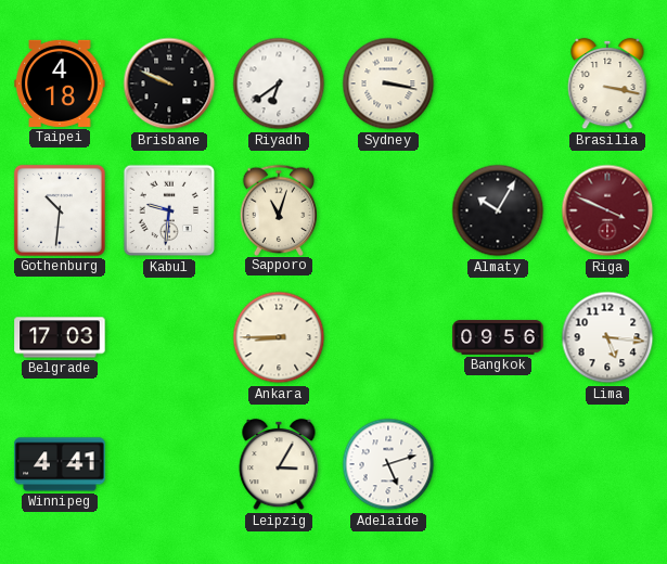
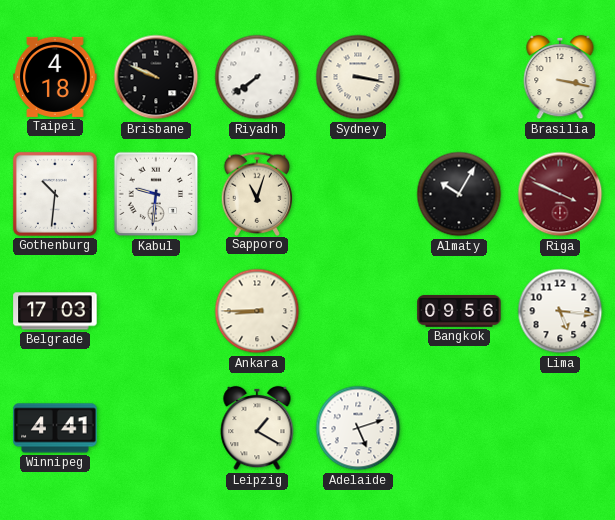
Riyadh: 6:39 -> 7:39
Leipzig: 3:05 -> 1:20
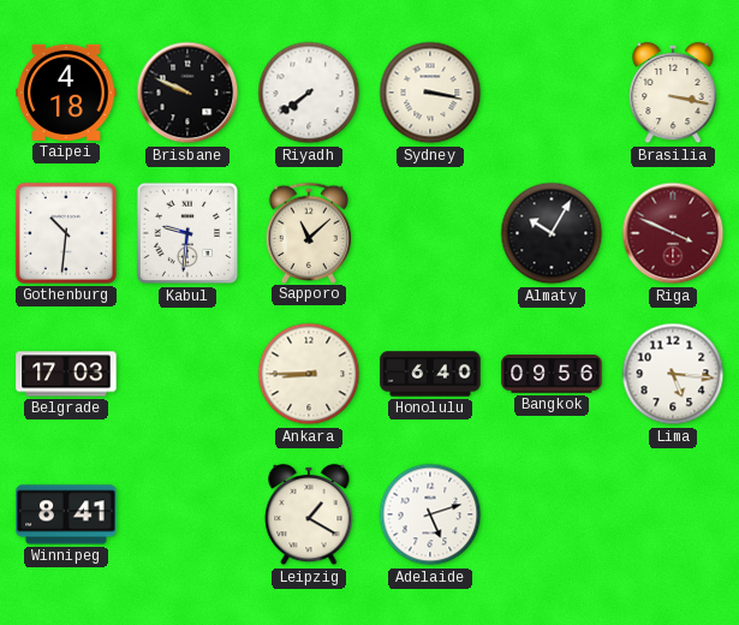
Sapporo: 11:03 -> 11:08
Honolulu: none -> 6:40
Winnipeg: 4:41 -> 8:41
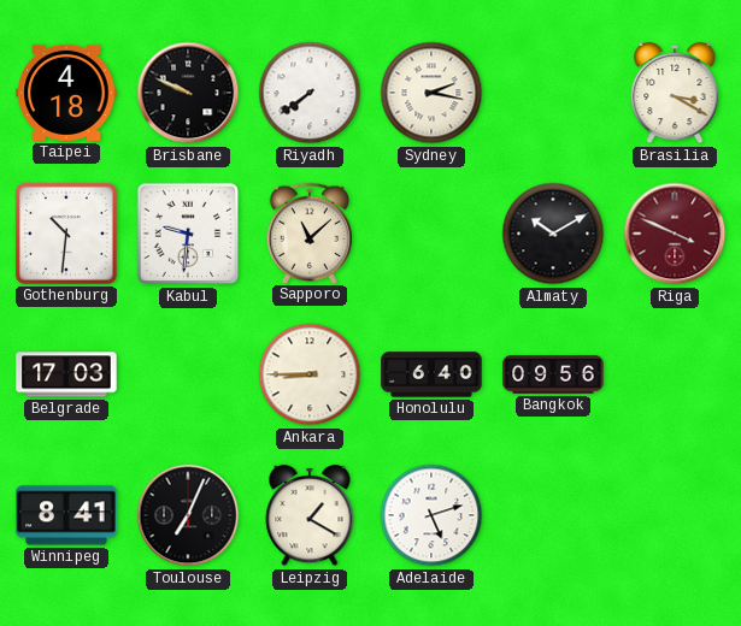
Sydney: 3:17 -> 2:17
Brasilia: 3:17 -> 3:20
Almaty: 10:05 -> 10:10
Lima: 5:16 -> none
Toulouse: none -> 7:04
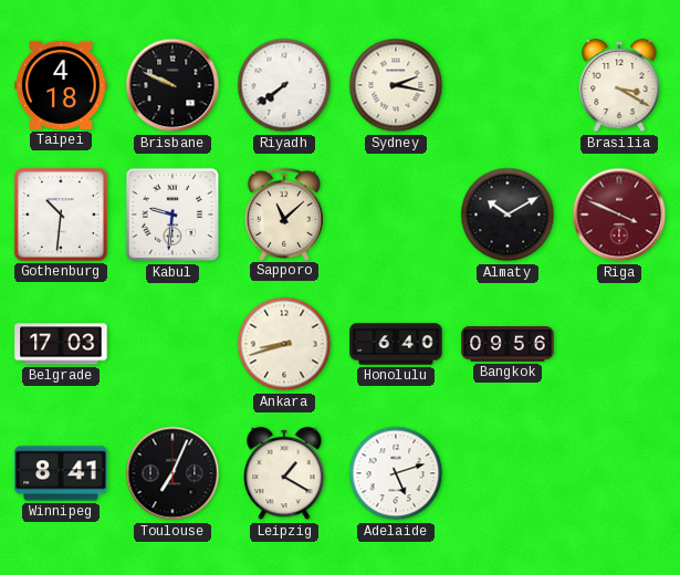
Ankara: 8:45 -> 8:42
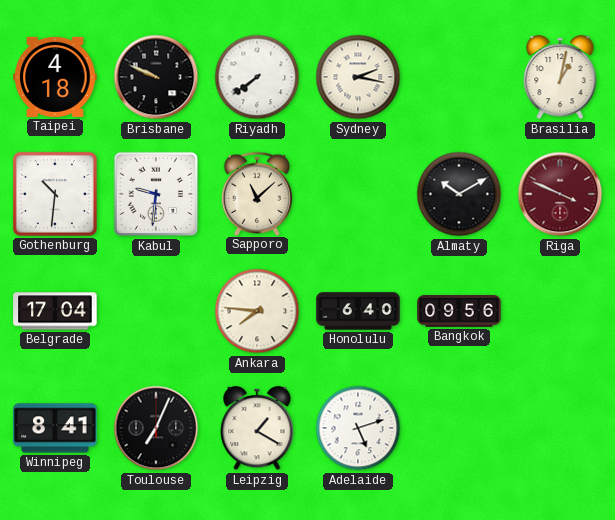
Brasilia: 3:20 -> 1:02
Belgrade: 17:03 -> 17:04
Ankara: 8:42 -> 7:46
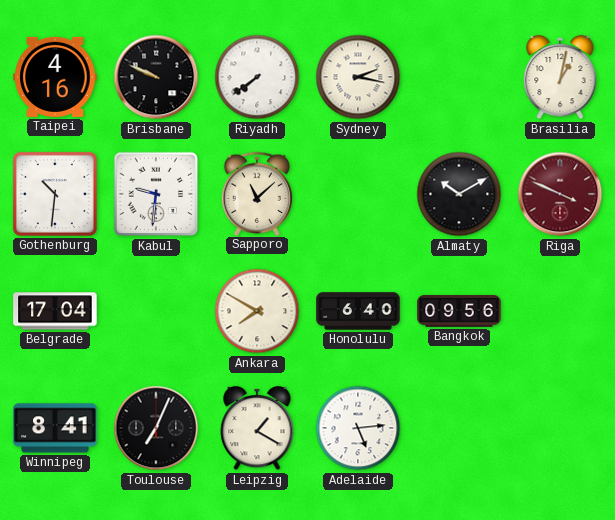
Taipei: 4:18 -> 4:16
Ankara: 7:46 -> 7:50
Adelaide: 5:12 -> 5:14
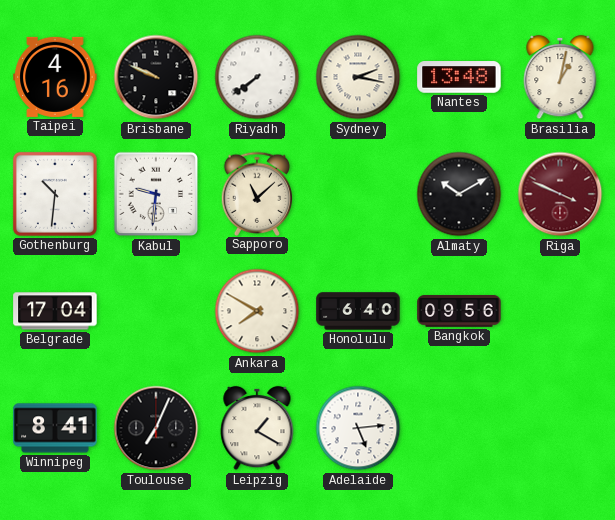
Nantes: none -> 13:48
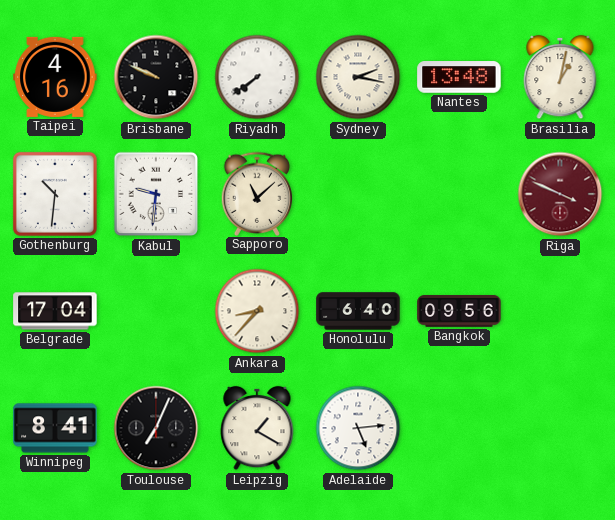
Almaty: 10:10 -> none
Ankara: 7:50 -> 8:37
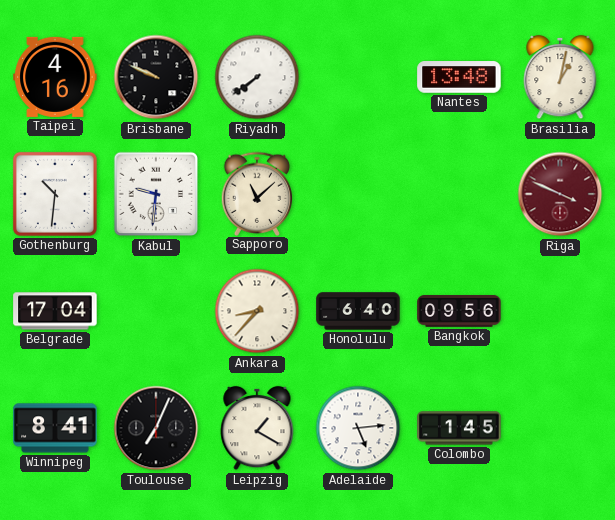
Sydney: 2:17 -> none
Colombo: none -> 1:45
